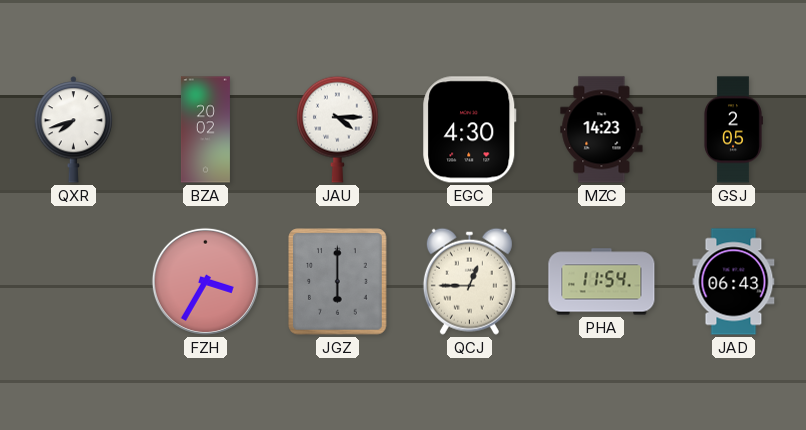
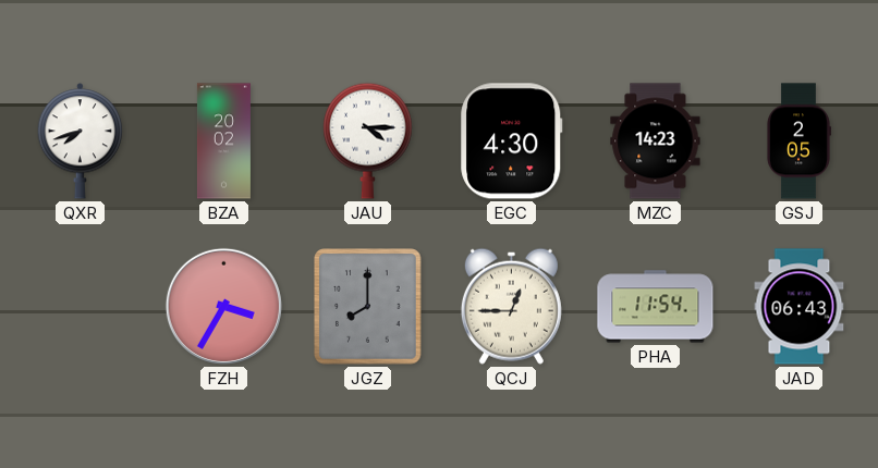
JGZ: 6:00 -> 8:00
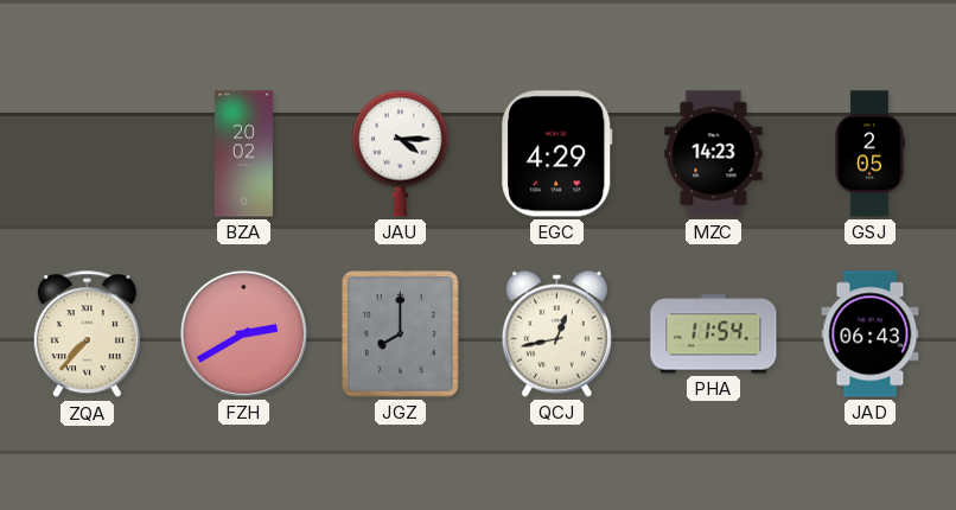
QXR: 7:42 -> none
EGC: 4:30 -> 4:29
ZQA: none -> 7:37
FZH: 3:35 -> 2:40
QCJ: 12:45 -> 12:43
